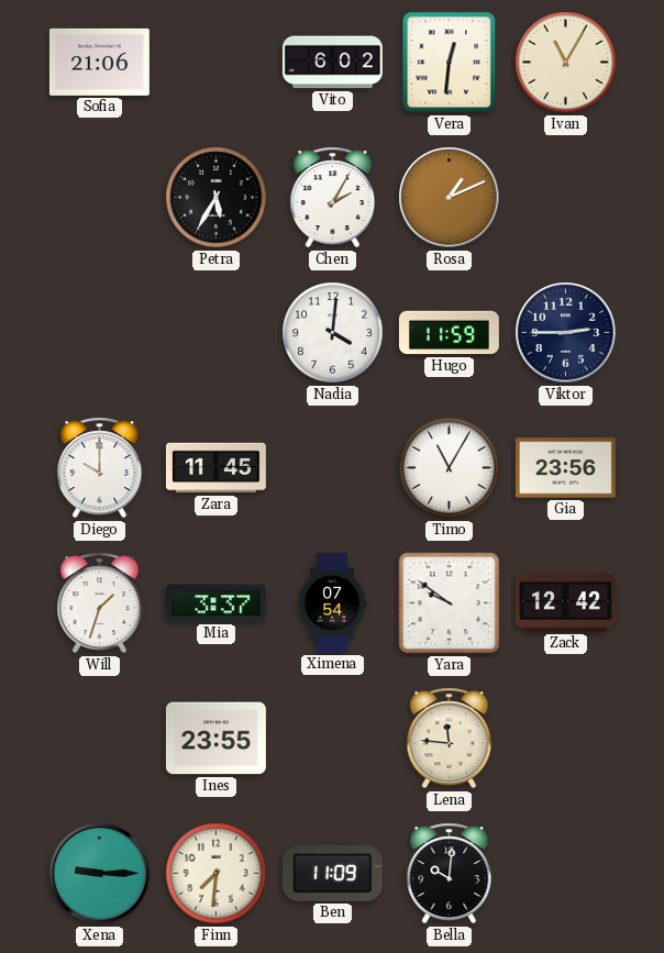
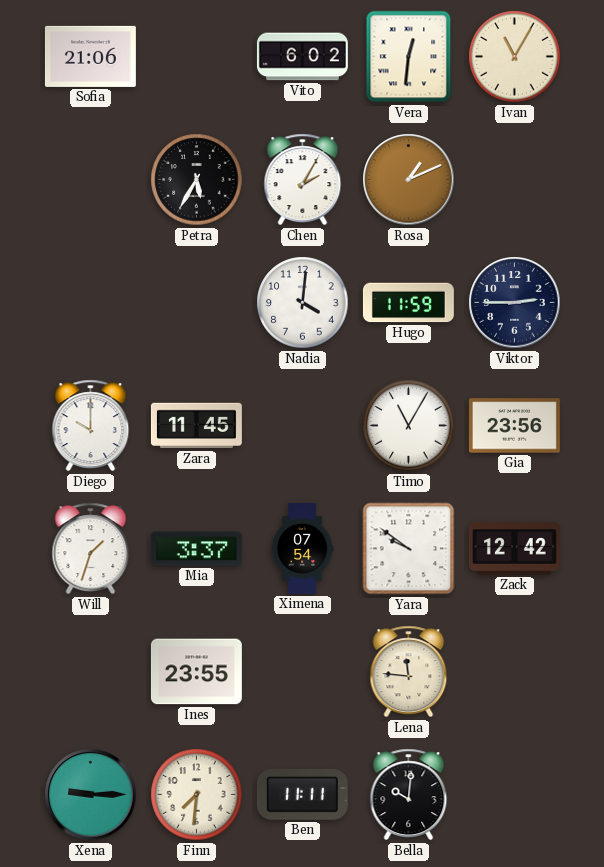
Ben: 11:09 -> 11:11
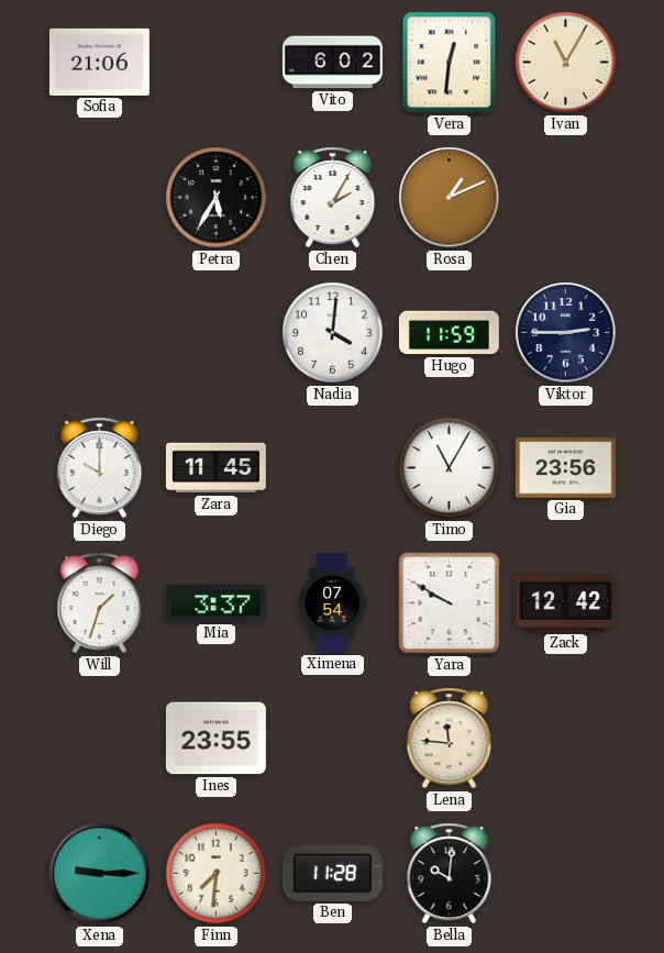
Yara: 9:51 -> 9:50
Ben: 11:11 -> 11:28
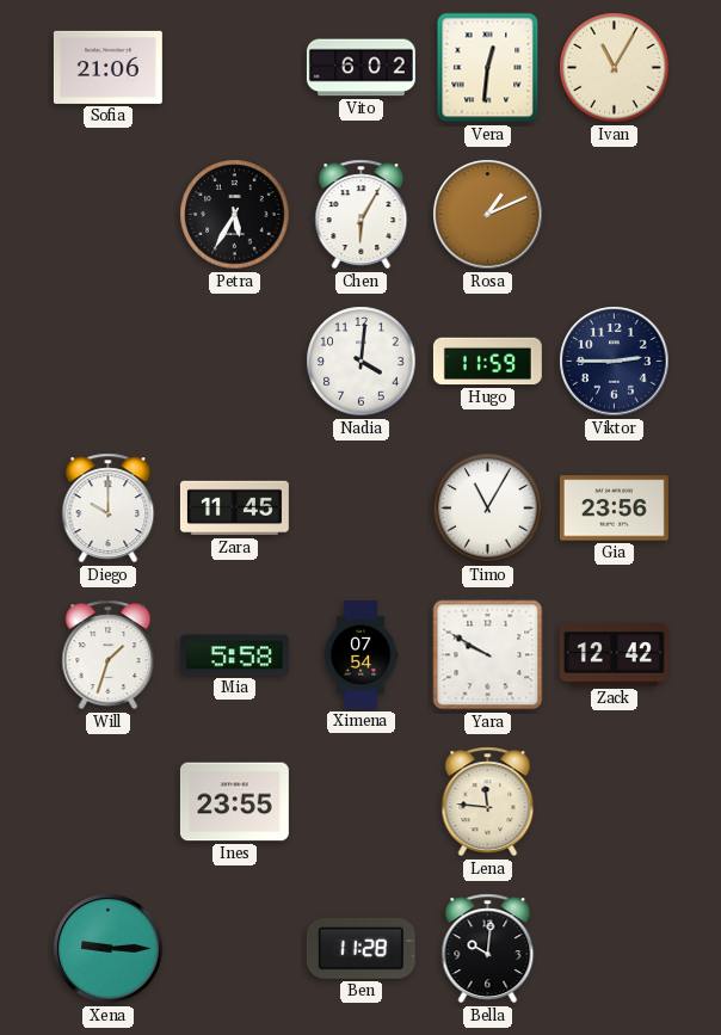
Chen: 2:05 -> 6:05
Mia: 3:37 -> 5:58
Finn: 7:31 -> none
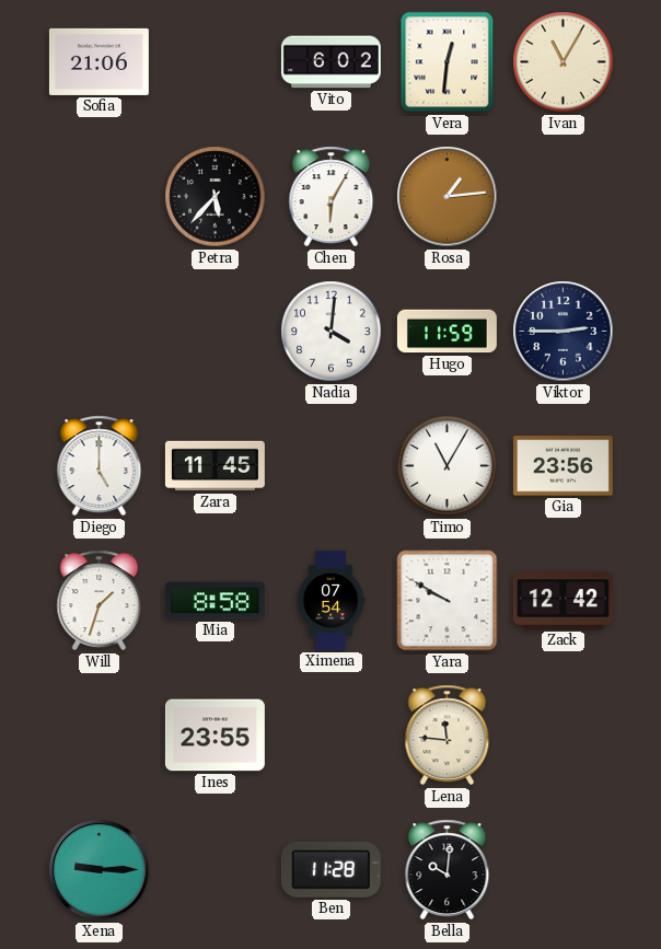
Petra: 5:35 -> 5:37
Rosa: 1:11 -> 1:14
Diego: 10:00 -> 5:00
Mia: 5:58 -> 8:58
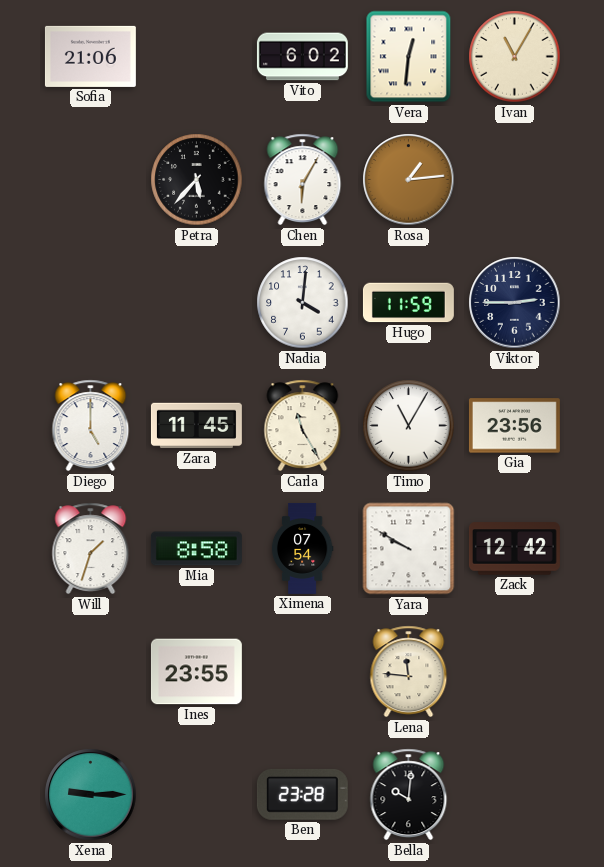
Carla: none -> 11:25
Ben: 11:28 -> 23:28
